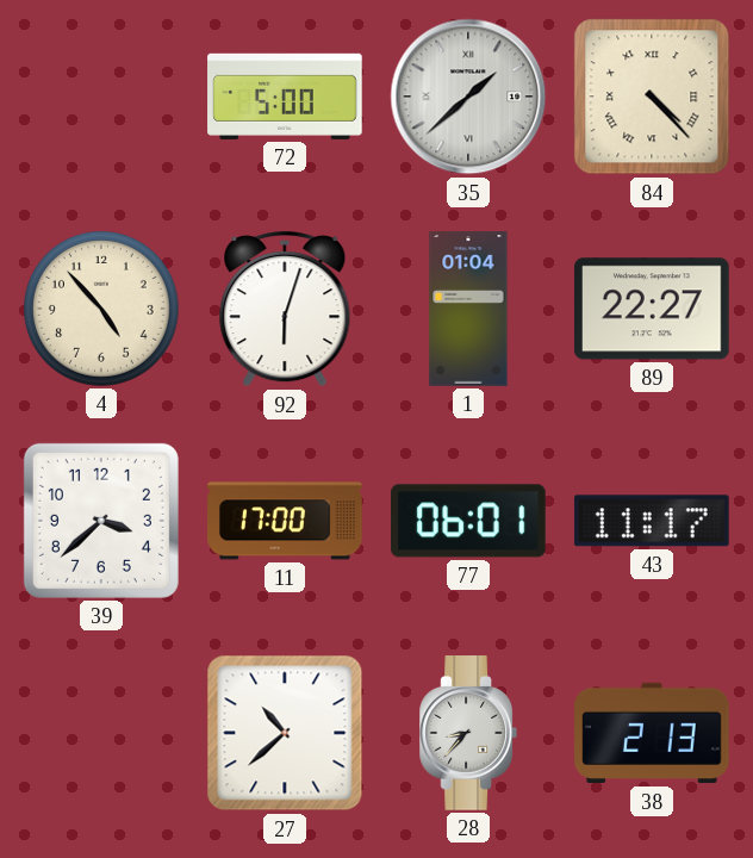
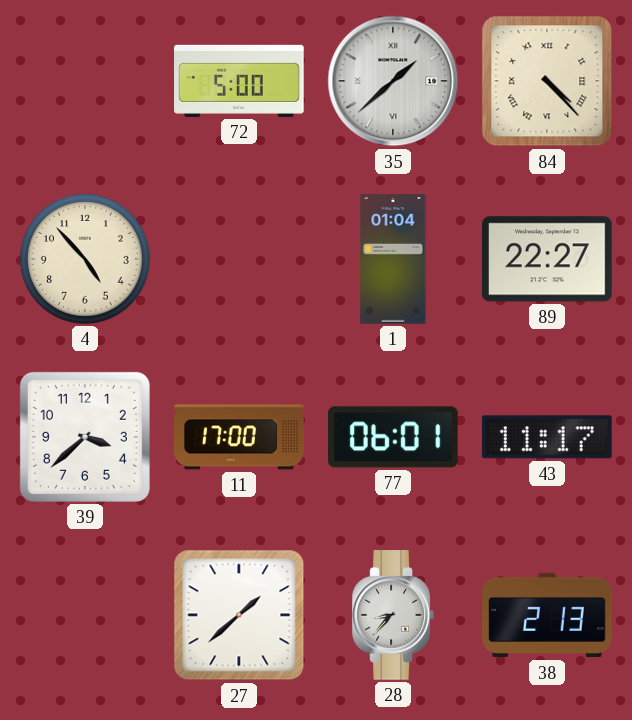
92: 6:03 -> none
27: 10:38 -> 1:38
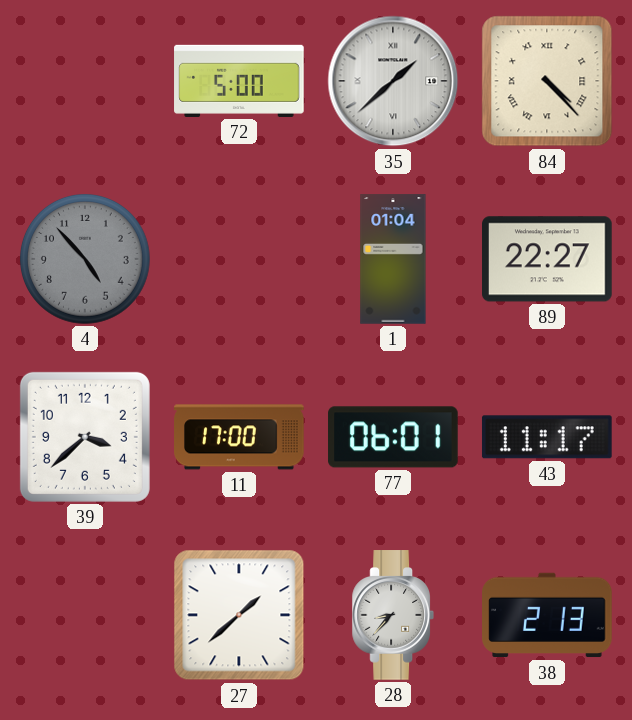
4 dial: cream -> grey
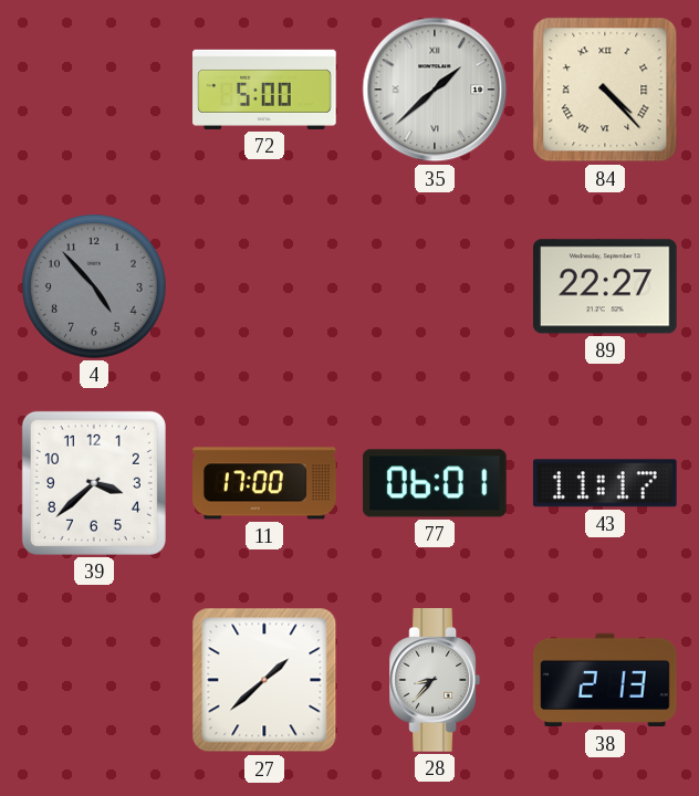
1: 01:04 -> none
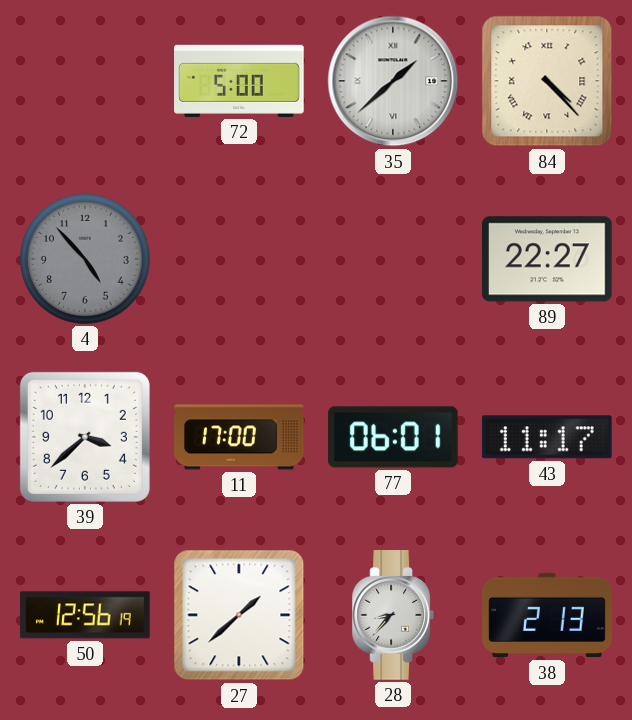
50: none -> 12:56
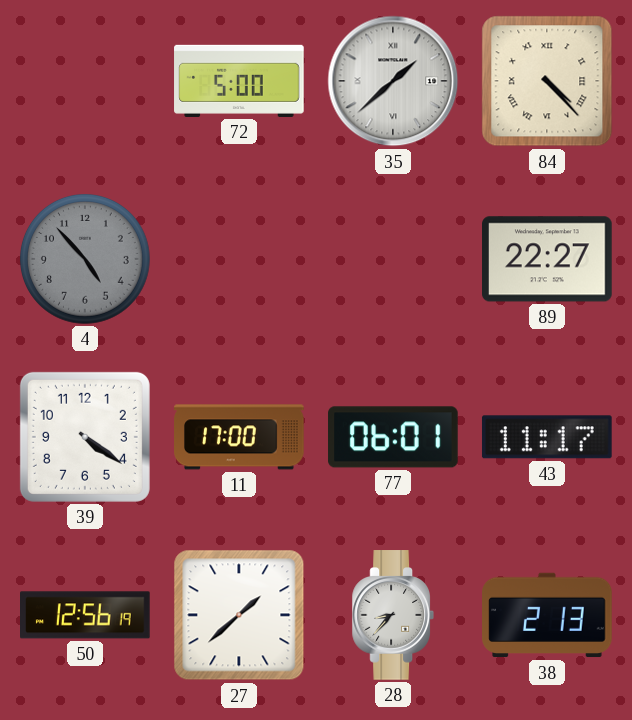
39: 3:38 -> 4:21
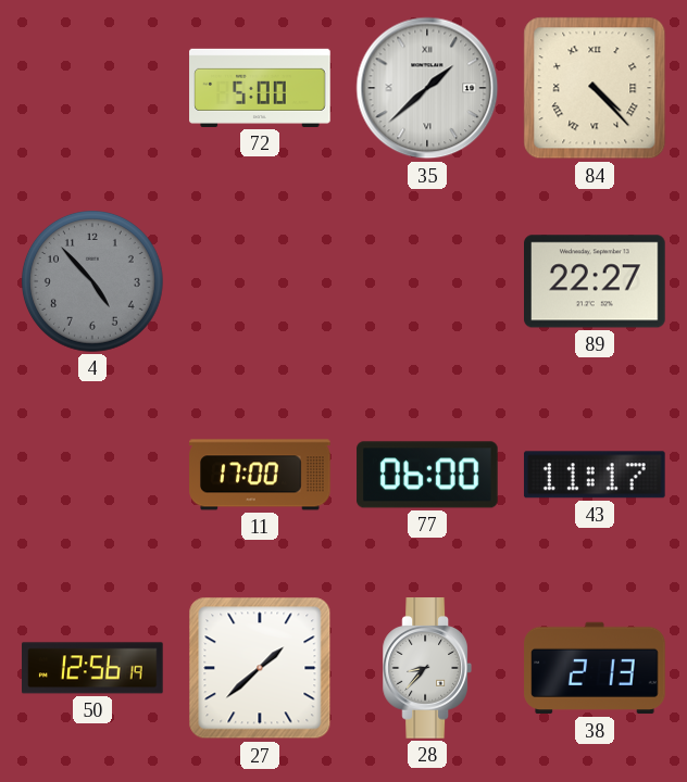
39: 4:21 -> none
77: 06:01 -> 06:00
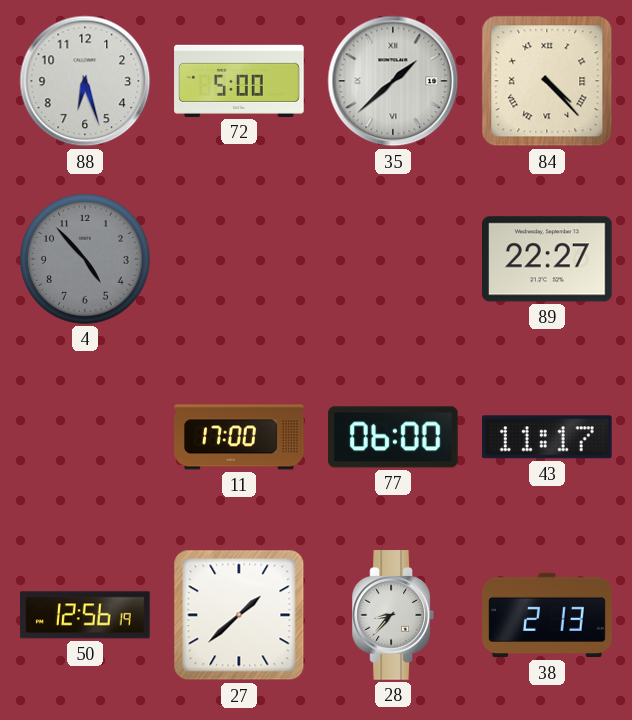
88: none -> 6:27
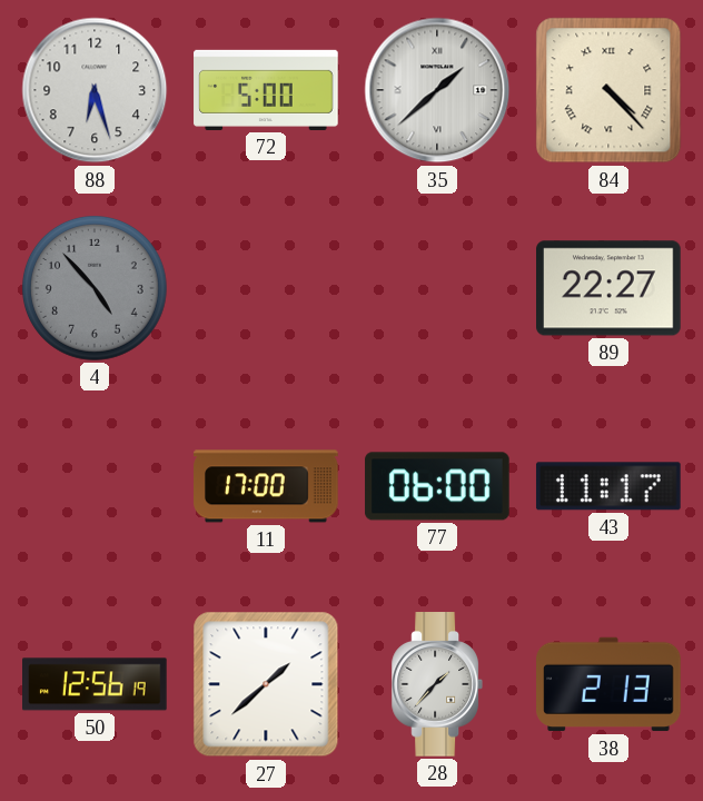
28: 8:37 -> 1:37
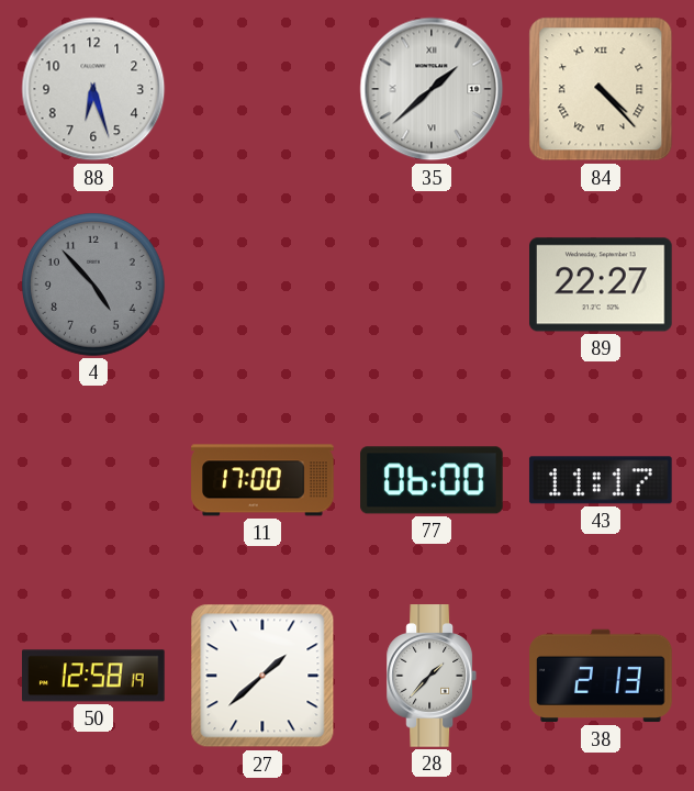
72: 5:00 -> none
50: 12:56 -> 12:58
